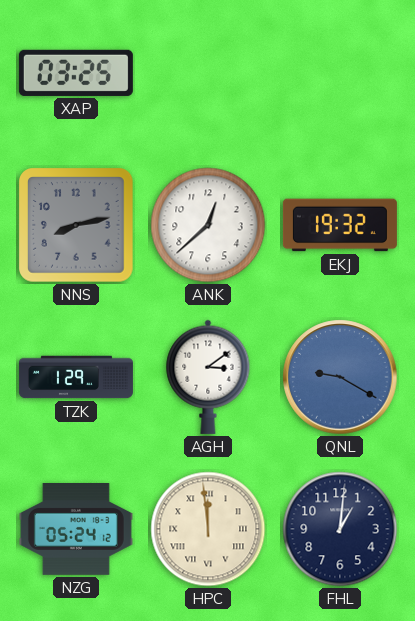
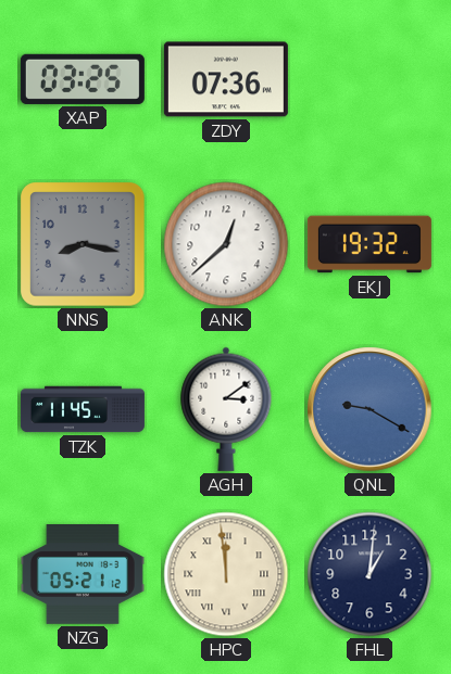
ZDY: none -> 07:36
NNS: 8:13 -> 8:17
TZK: 1:29 -> 11:45
NZG: 05:24 -> 05:21
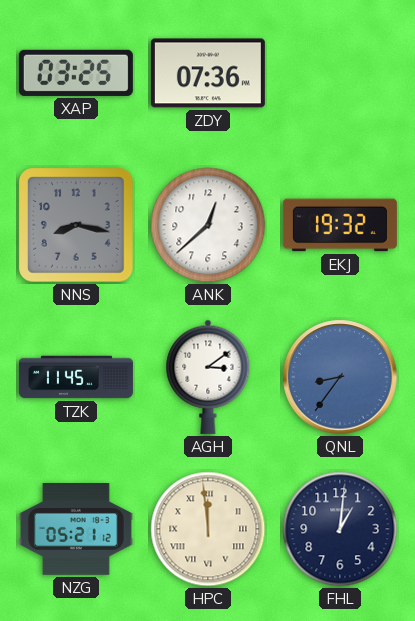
QNL: 9:20 -> 8:36
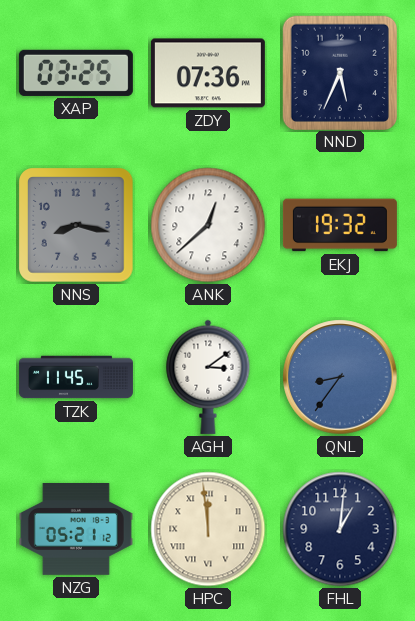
NND: none -> 5:34
